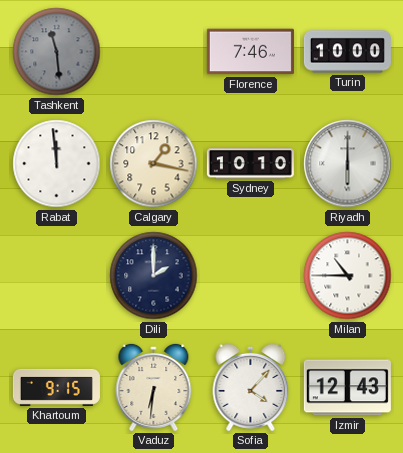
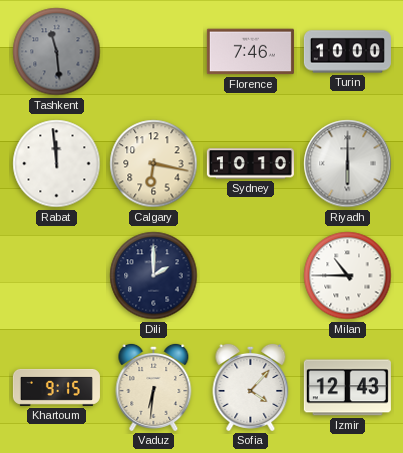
Calgary: 1:17 -> 6:17
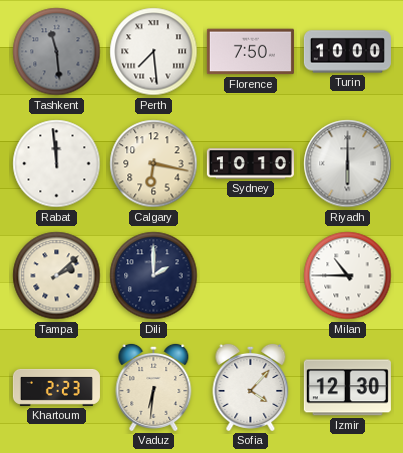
Perth: none -> 7:29
Florence: 7:46 -> 7:50
Tampa: none -> 2:08
Khartoum: 9:15 -> 2:23
Izmir: 12:43 -> 12:30
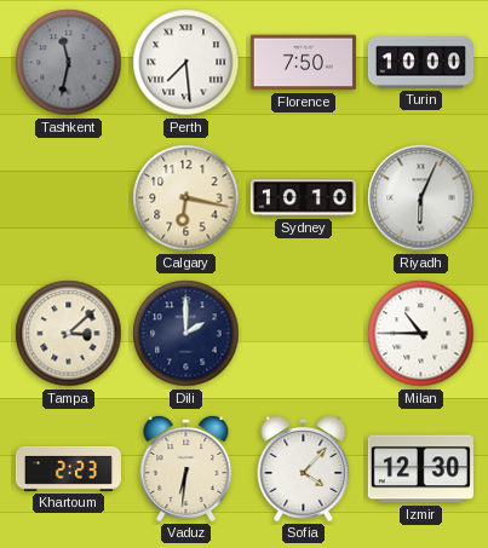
Tashkent: 11:29 -> 11:32
Rabat: 11:59 -> none
Riyadh: 6:00 -> 6:04
Tampa: 2:08 -> 3:08
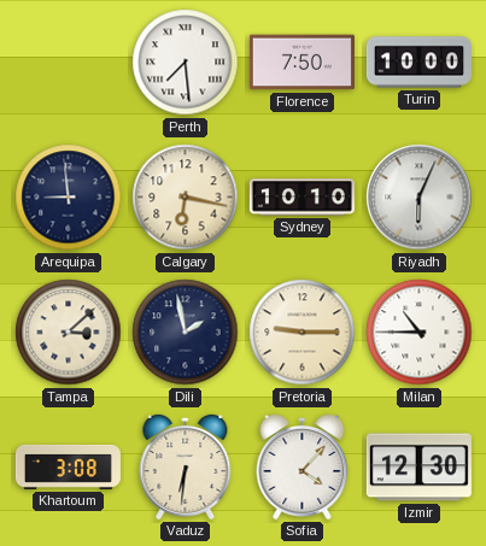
Tashkent: 11:32 -> none
Arequipa: none -> 8:59
Dili: 2:00 -> 1:58
Pretoria: none -> 9:15
Khartoum: 2:23 -> 3:08
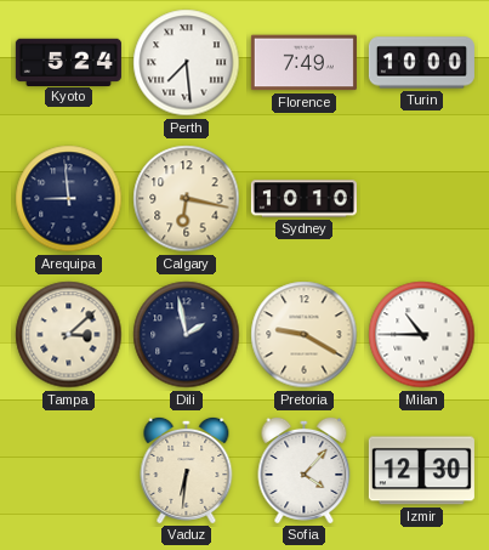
Kyoto: none -> 5:24
Florence: 7:50 -> 7:49
Riyadh: 6:04 -> none
Pretoria: 9:15 -> 9:20
Khartoum: 3:08 -> none
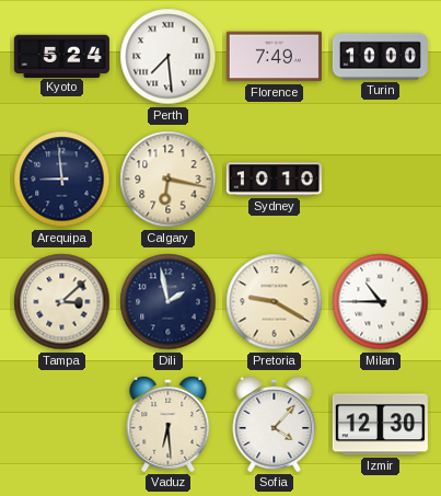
Vaduz: 6:31 -> 6:29
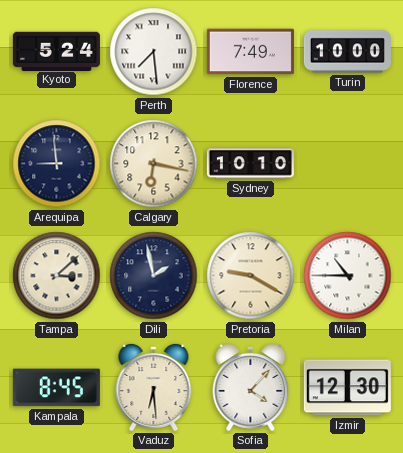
Kampala: none -> 8:45
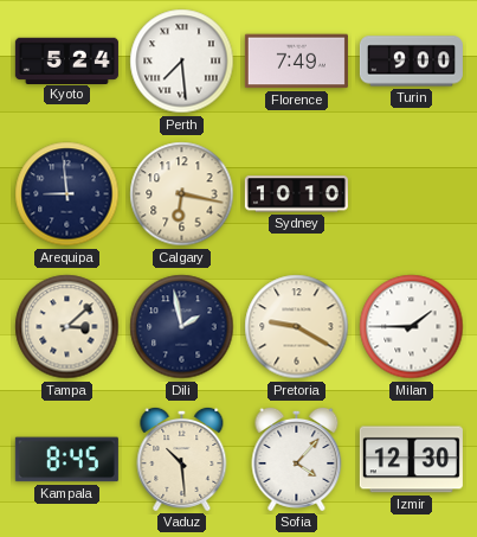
Turin: 10:00 -> 9:00
Milan: 10:45 -> 1:45
Vaduz: 6:29 -> 10:29
